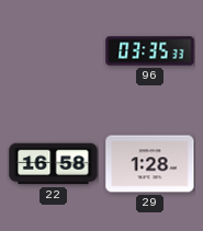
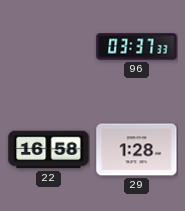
96: 03:35 -> 03:37
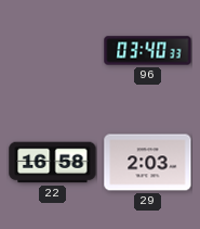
96: 03:37 -> 03:40
29: 1:28 -> 2:03
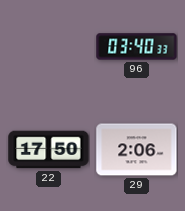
22: 16:58 -> 17:50
29: 2:03 -> 2:06
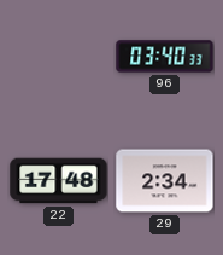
22: 17:50 -> 17:48
29: 2:06 -> 2:34
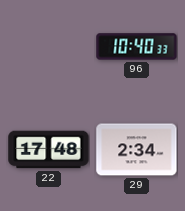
96: 03:40 -> 10:40
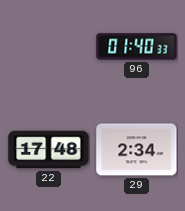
96: 10:40 -> 01:40
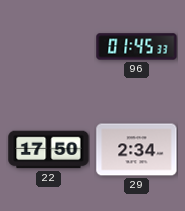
96: 01:40 -> 01:45
22: 17:48 -> 17:50
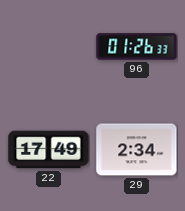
96: 01:45 -> 01:26
22: 17:50 -> 17:49
